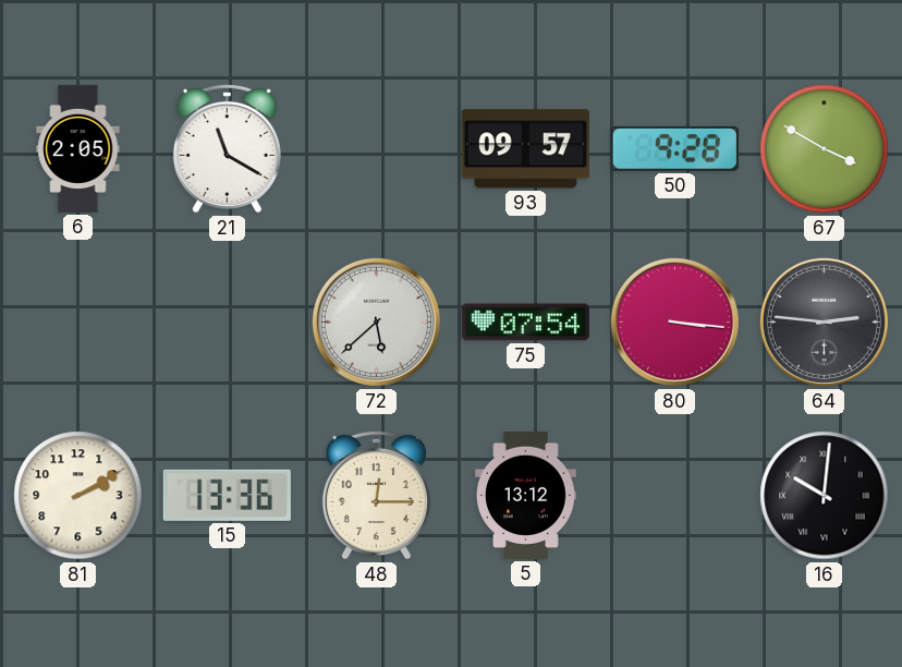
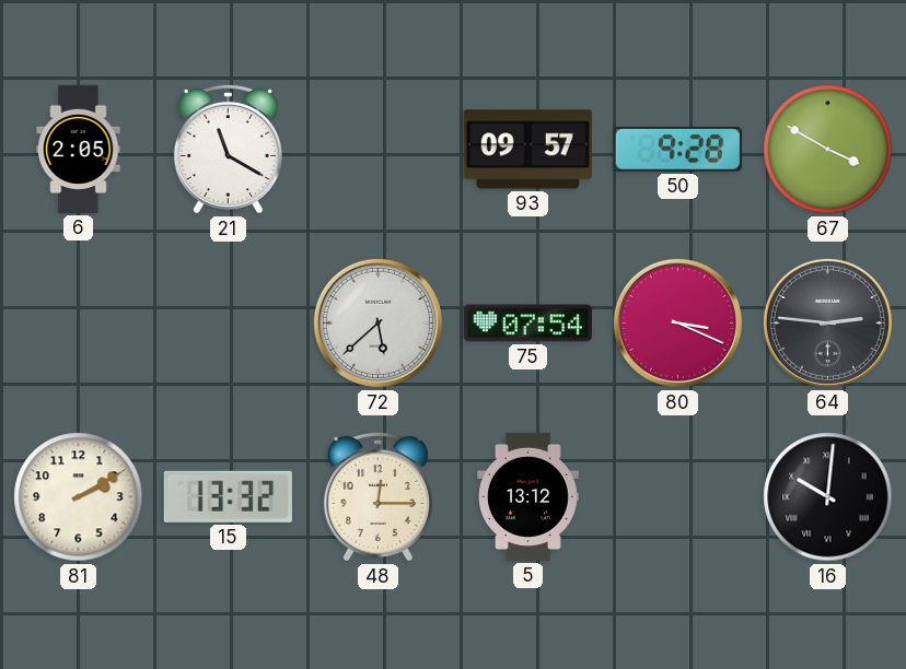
80: 3:16 -> 3:19
15: 13:36 -> 13:32
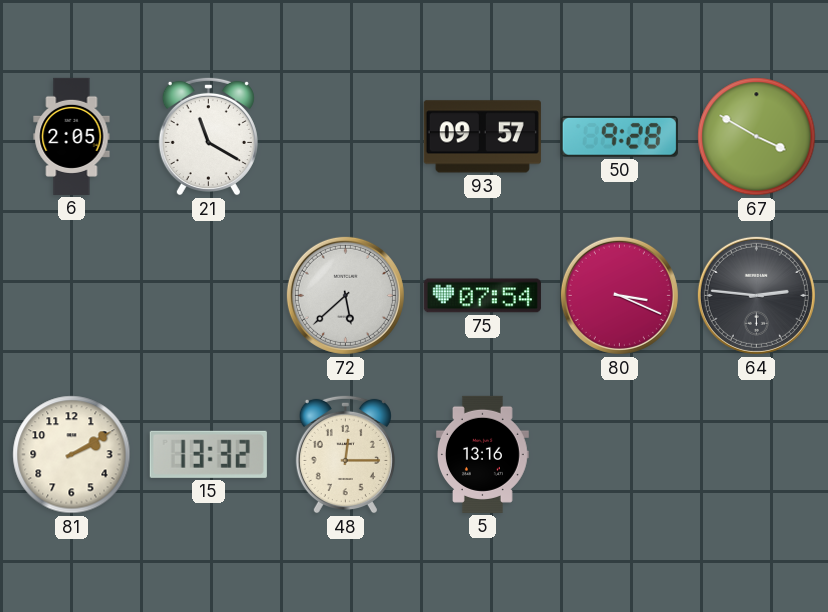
5: 13:12 -> 13:16
16: 10:01 -> none
